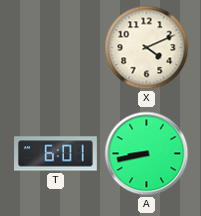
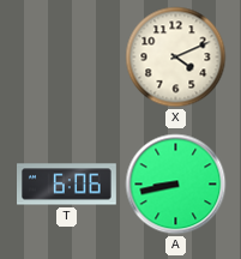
T: 6:01 -> 6:06
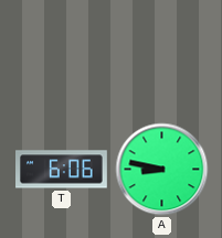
X: 4:11 -> none
A: 8:43 -> 8:47
